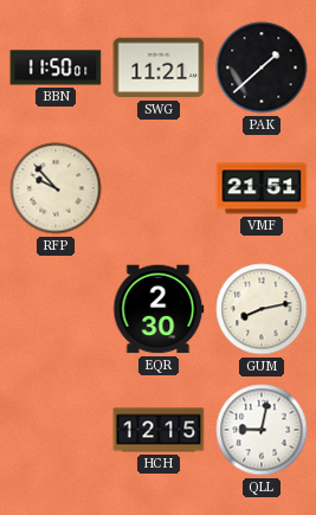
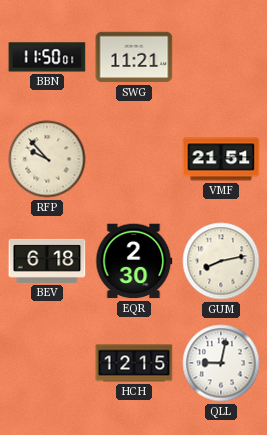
PAK: 1:38 -> none
BEV: none -> 6:18
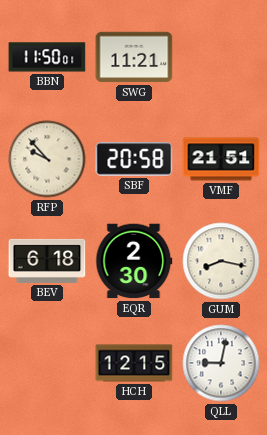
SBF: none -> 20:58
GUM: 8:13 -> 8:17
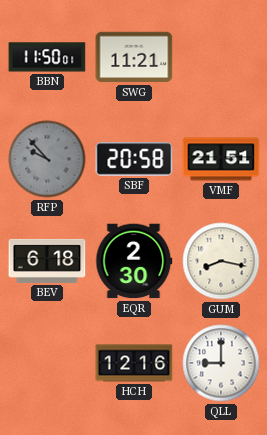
RFP dial: cream -> grey
HCH: 12:15 -> 12:16
QLL: 9:02 -> 9:00
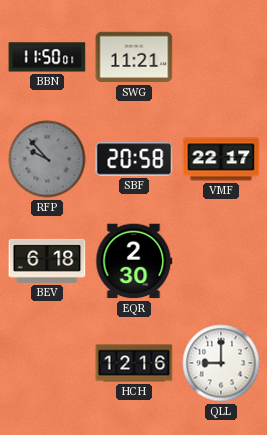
VMF: 21:51 -> 22:17
GUM: 8:17 -> none
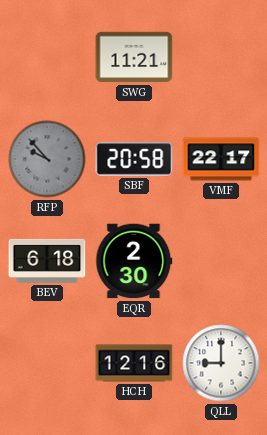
BBN: 11:50 -> none
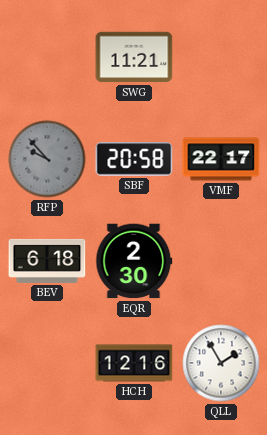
QLL: 9:00 -> 1:55
